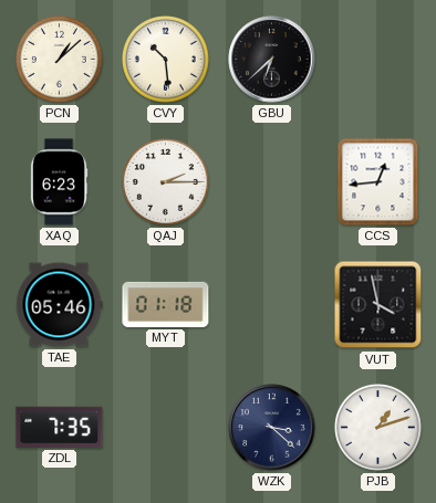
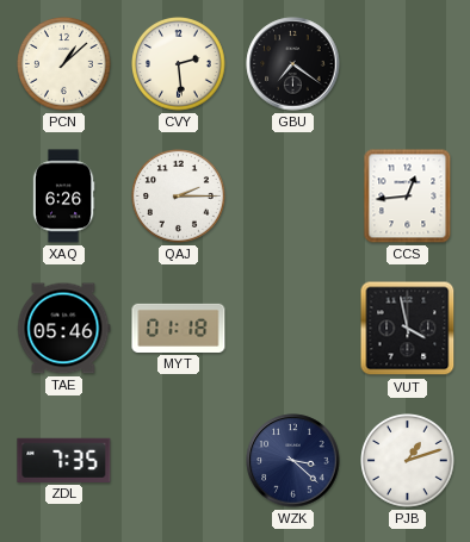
CVY: 10:29 -> 2:29
GBU: 6:38 -> 7:21
XAQ: 6:23 -> 6:26
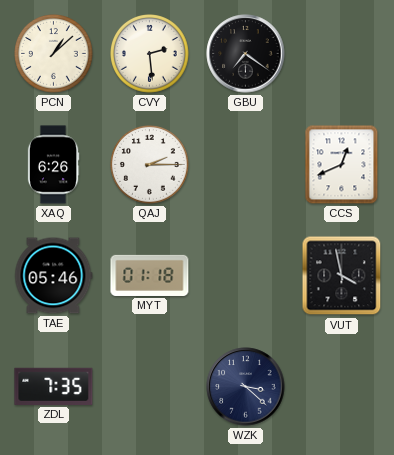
CCS: 12:44 -> 12:41
PJB: 1:12 -> none
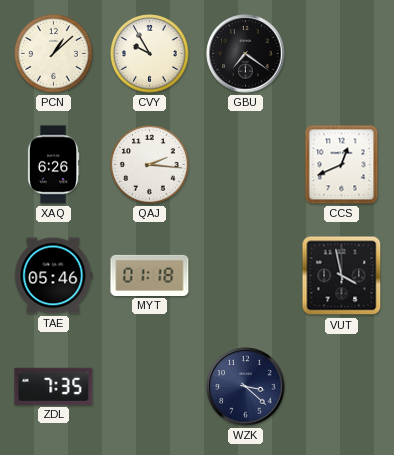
CVY: 2:29 -> 9:55
QAJ: 2:15 -> 2:16
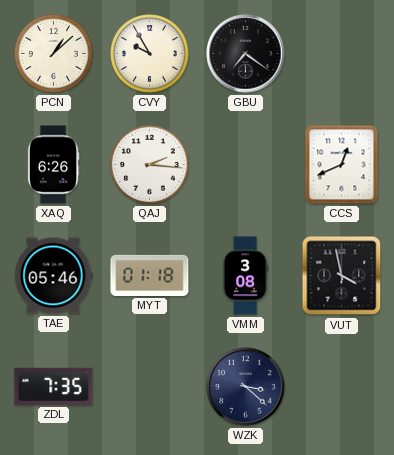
VMM: none -> 3:08
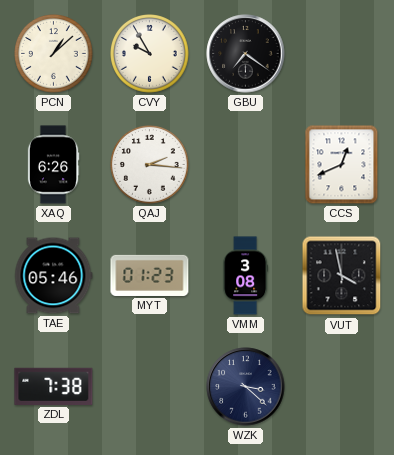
MYT: 01:18 -> 01:23
ZDL: 7:35 -> 7:38
